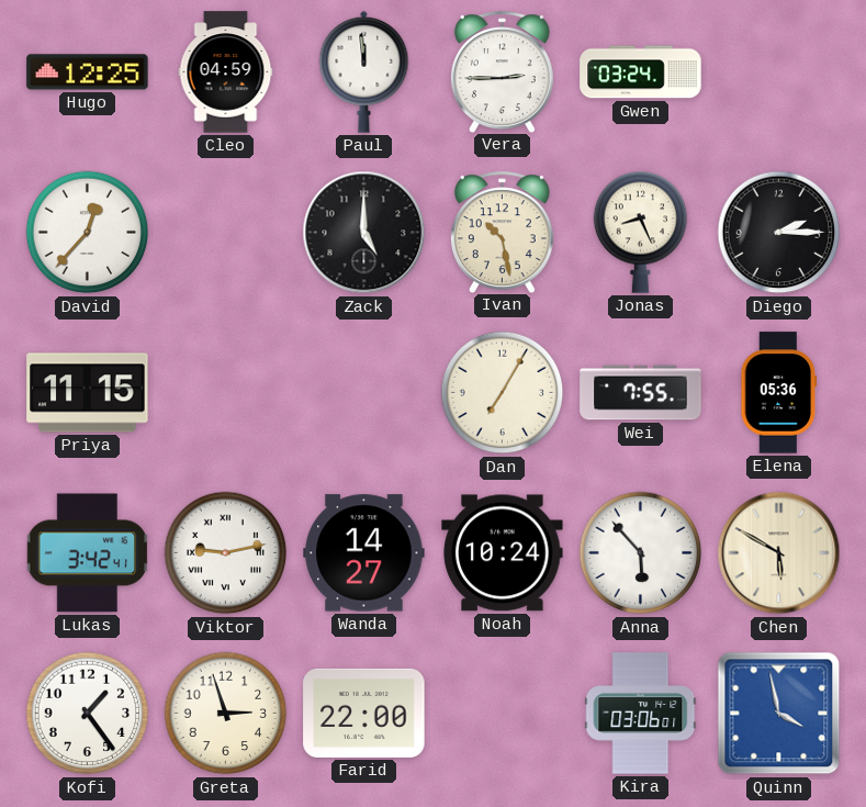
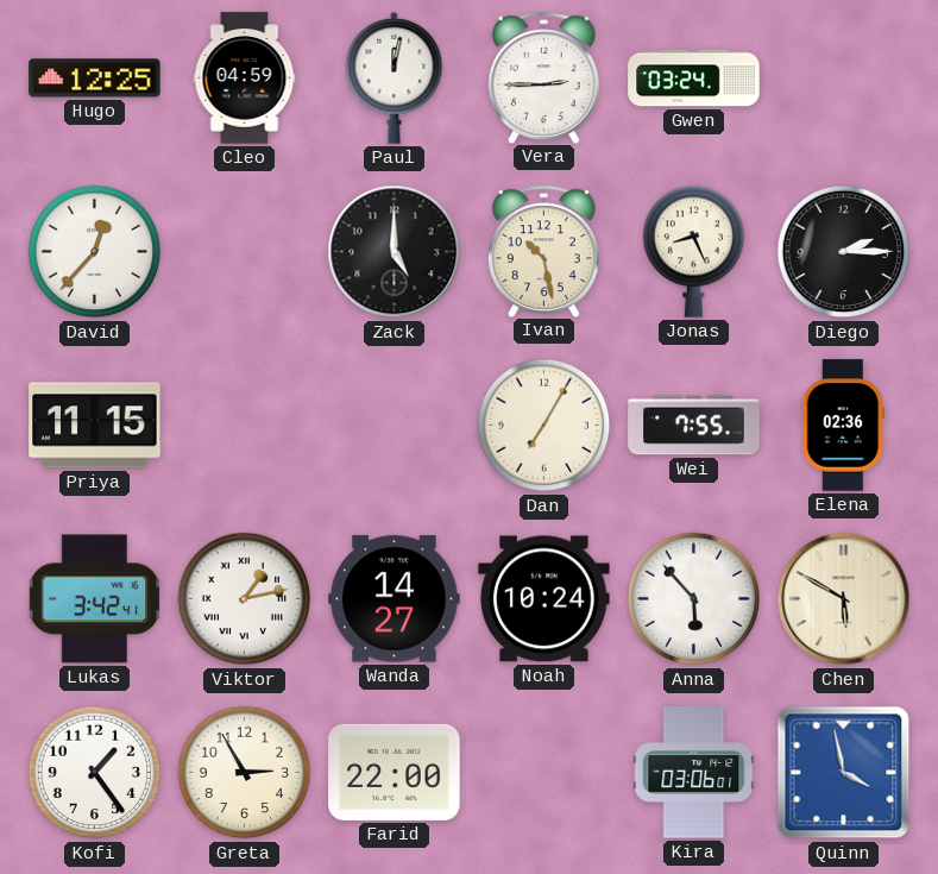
Paul: 11:59 -> 12:02
Elena: 05:36 -> 02:36
Viktor: 9:13 -> 1:13
Greta: 2:57 -> 2:55
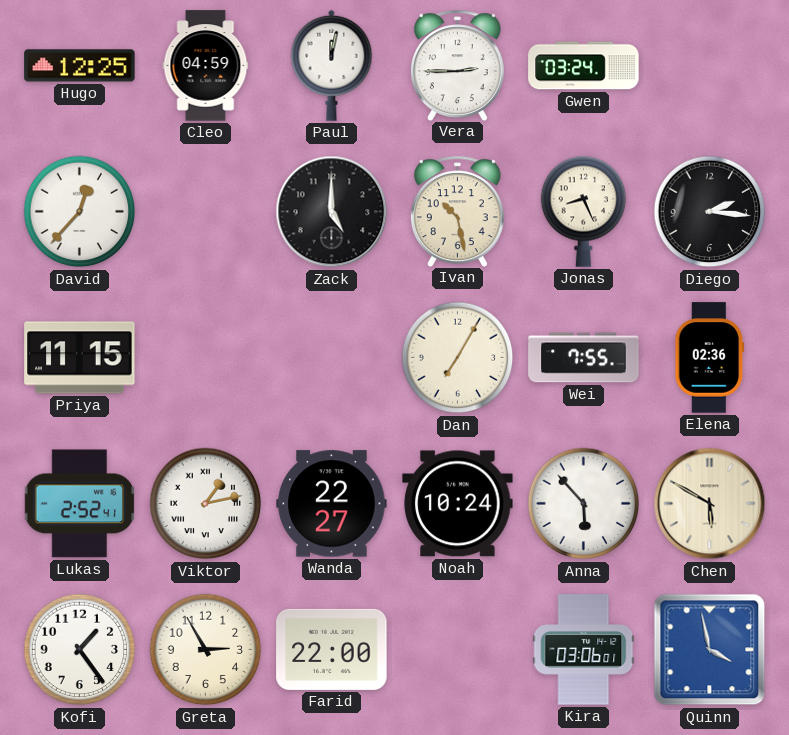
Diego: 2:15 -> 2:16
Lukas: 3:42 -> 2:52
Wanda: 14:27 -> 22:27
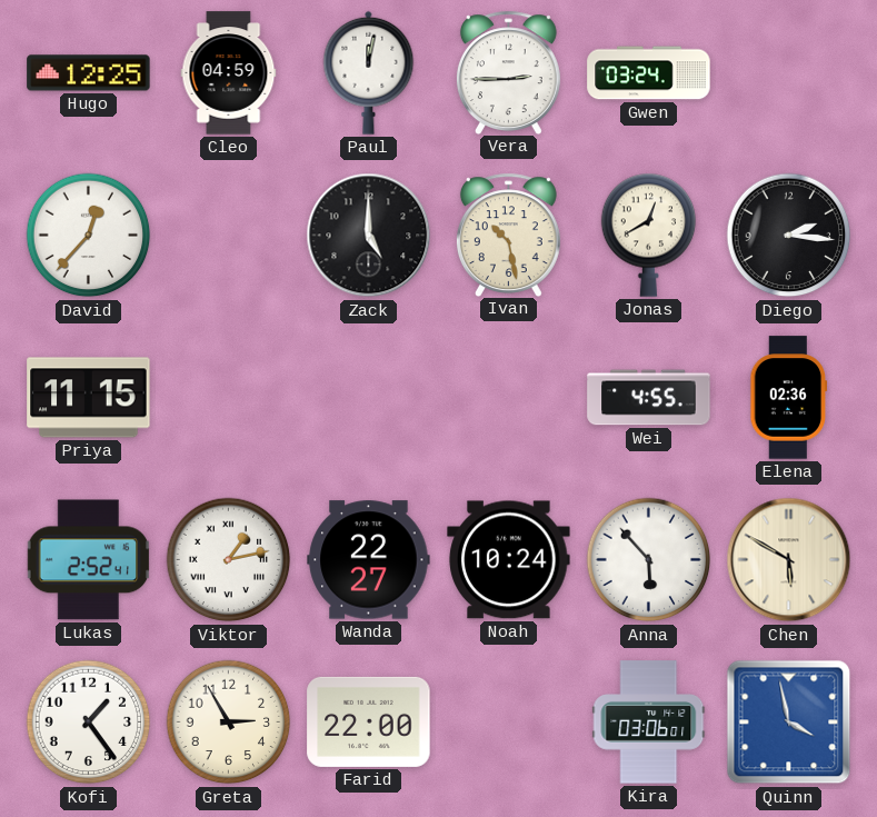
Jonas: 8:26 -> 12:40
Dan: 7:05 -> none
Wei: 7:55 -> 4:55
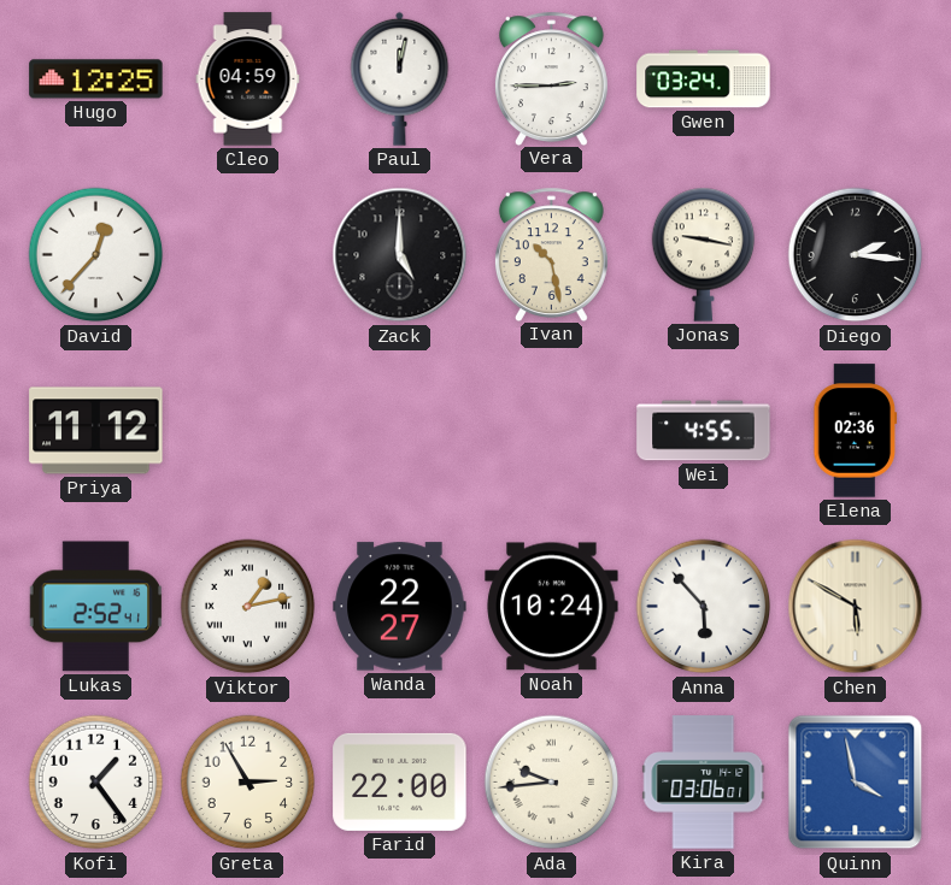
Jonas: 12:40 -> 9:17
Priya: 11:15 -> 11:12
Ada: none -> 9:44
